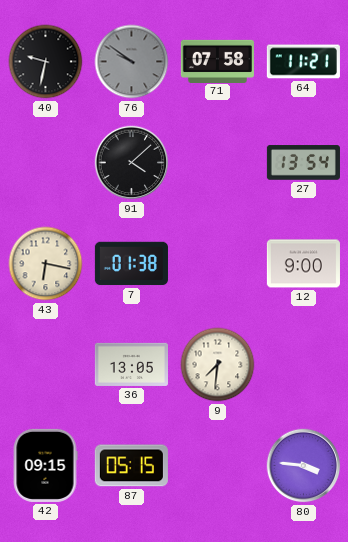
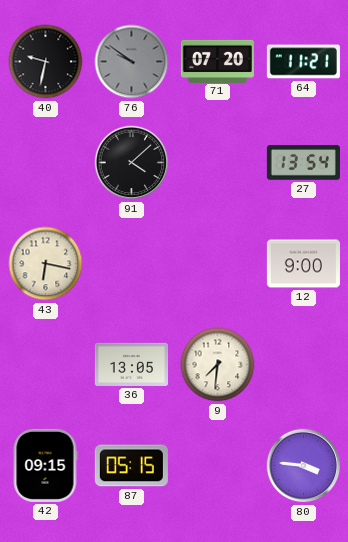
71: 07:58 -> 07:20
7: 01:38 -> none
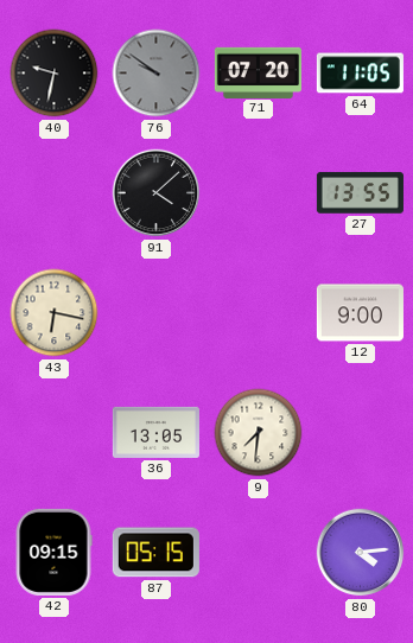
64: 11:21 -> 11:05
27: 13:54 -> 13:55
80: 3:46 -> 4:14
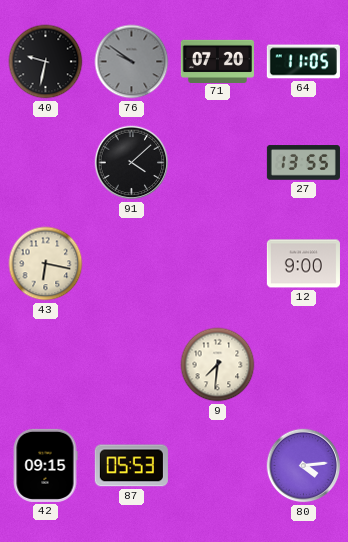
36: 13:05 -> none
87: 05:15 -> 05:53
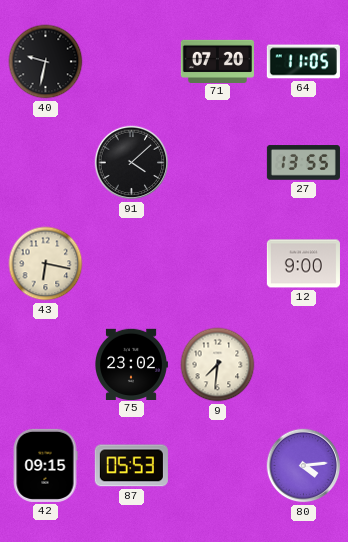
76: 9:51 -> none
75: none -> 23:02
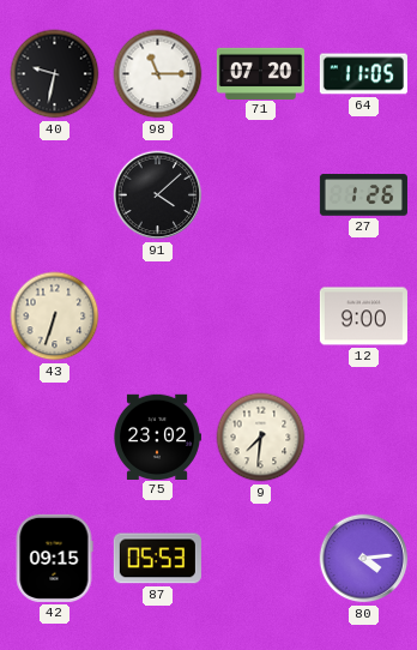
98: none -> 11:15
27: 13:55 -> 1:26
43: 6:17 -> 6:33
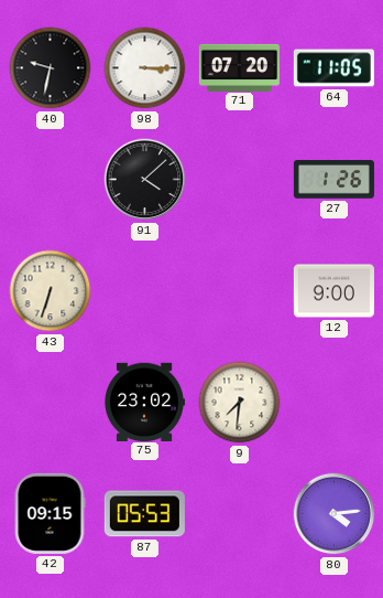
98: 11:15 -> 3:15
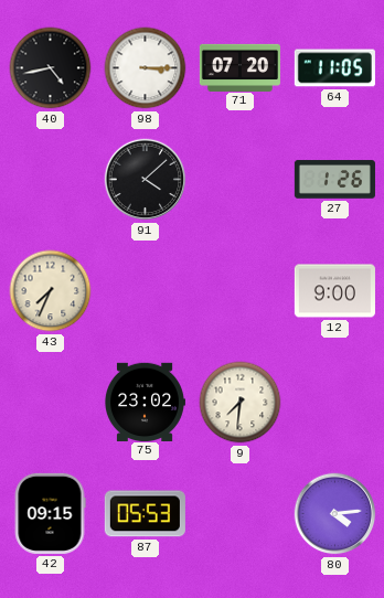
40: 9:32 -> 4:43
43: 6:33 -> 7:34
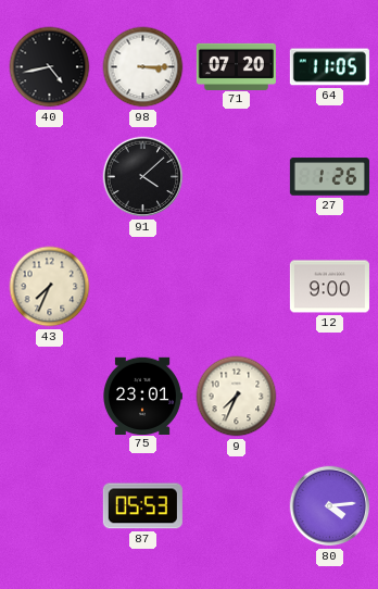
75: 23:02 -> 23:01
9: 7:31 -> 7:34
42: 09:15 -> none
